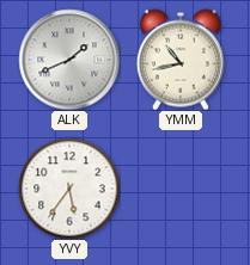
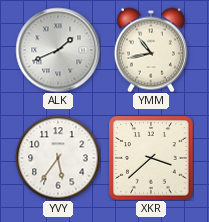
XKR: none -> 3:38
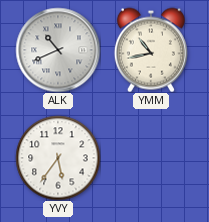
ALK: 1:41 -> 10:41
XKR: 3:38 -> none
